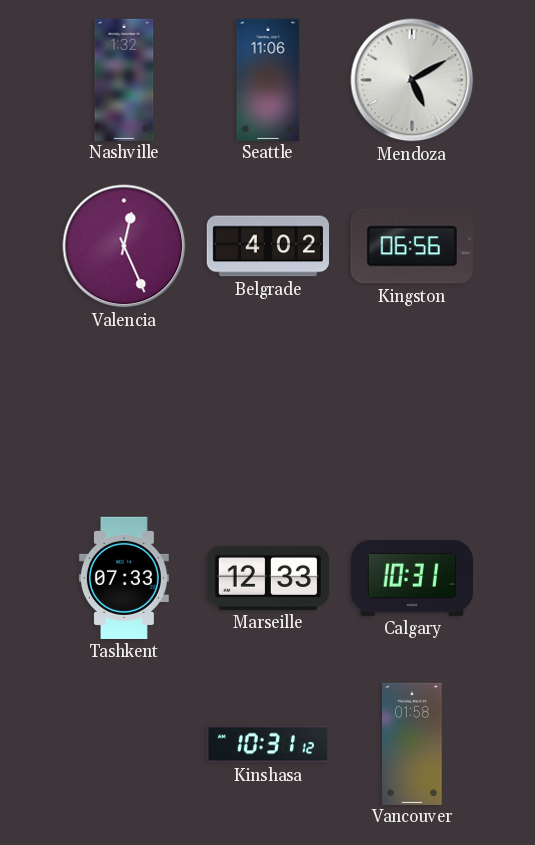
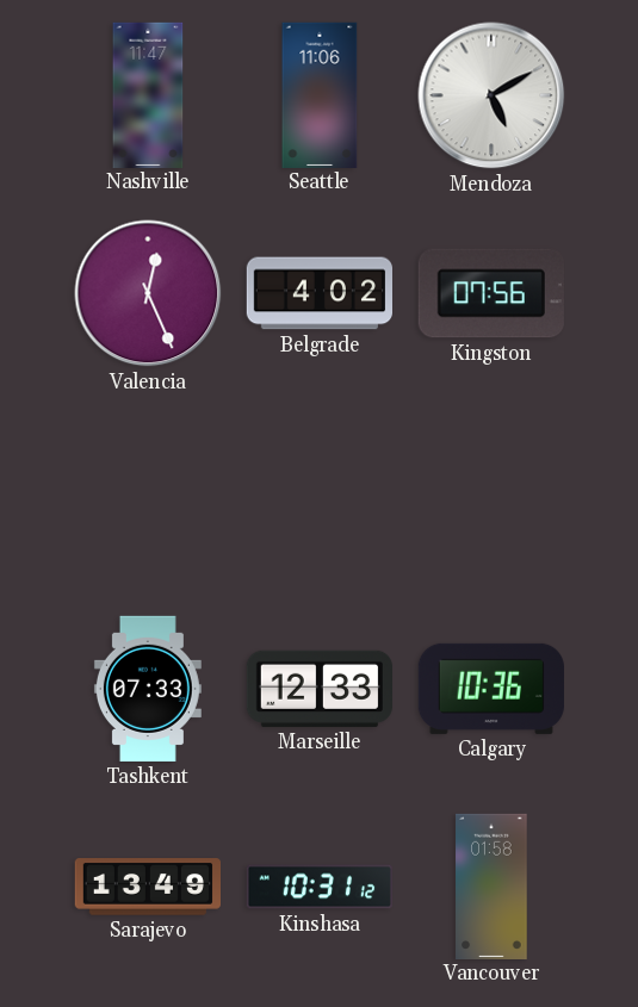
Nashville: 1:32 -> 11:47
Kingston: 06:56 -> 07:56
Calgary: 10:31 -> 10:36
Sarajevo: none -> 13:49
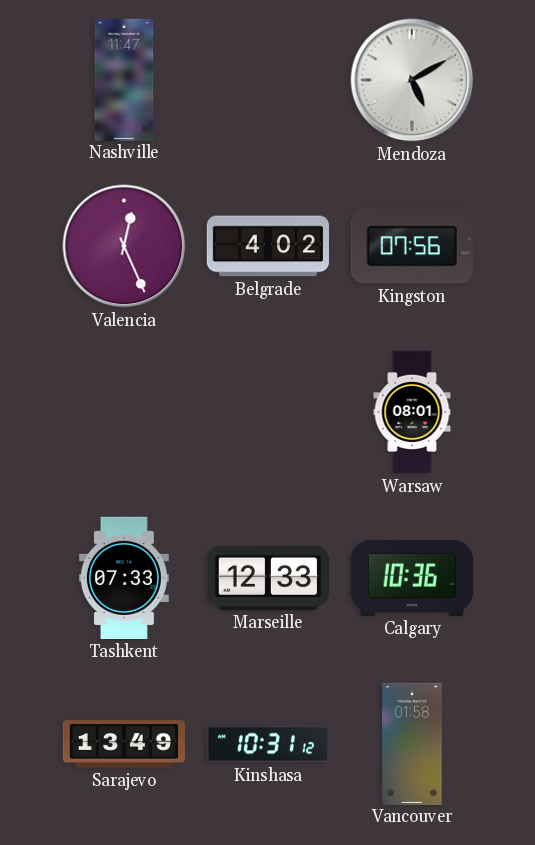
Seattle: 11:06 -> none
Warsaw: none -> 08:01
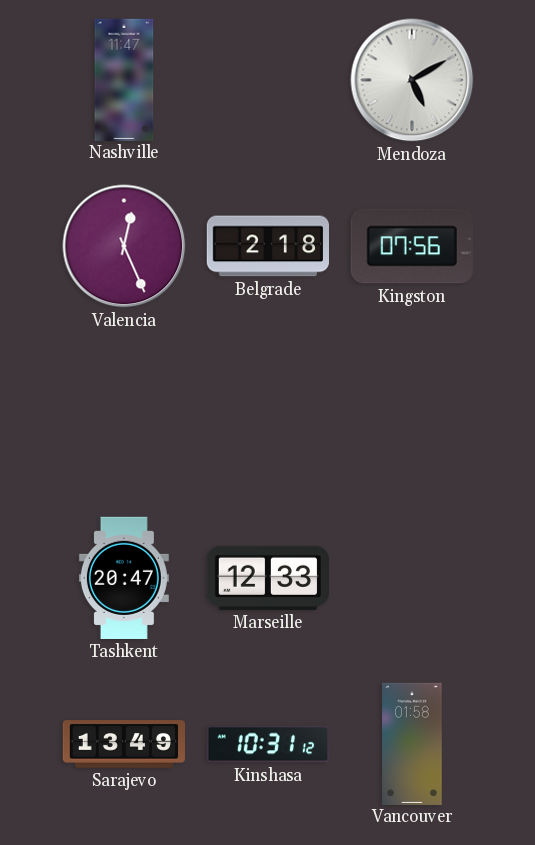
Belgrade: 4:02 -> 2:18
Warsaw: 08:01 -> none
Tashkent: 07:33 -> 20:47
Calgary: 10:36 -> none
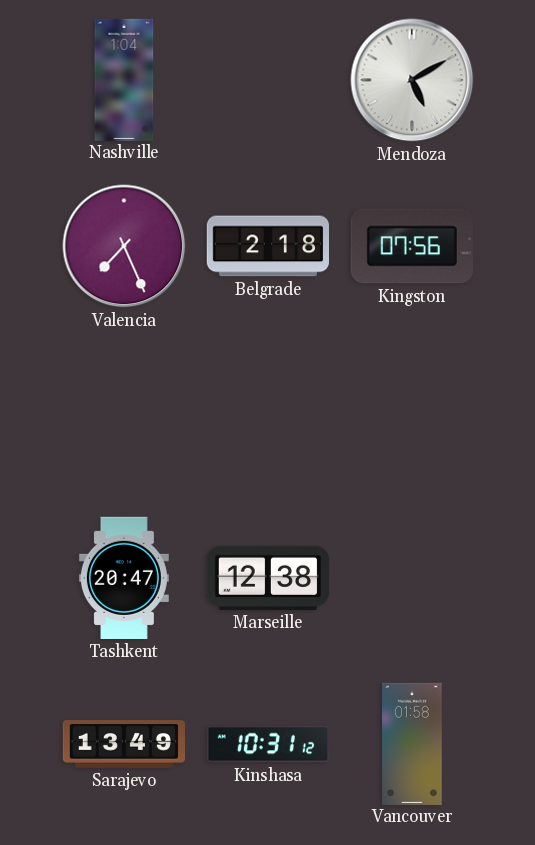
Nashville: 11:47 -> 1:04
Valencia: 12:26 -> 7:26
Marseille: 12:33 -> 12:38
